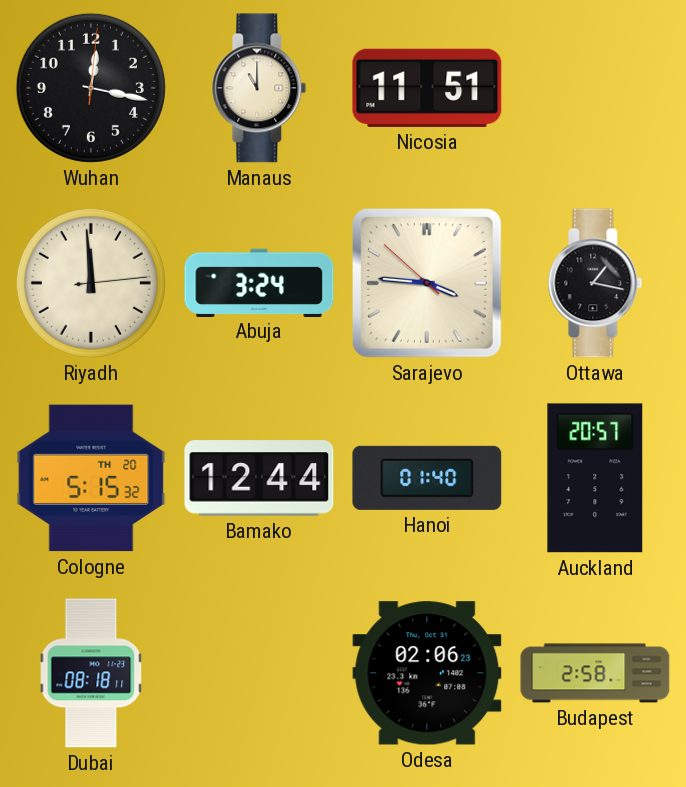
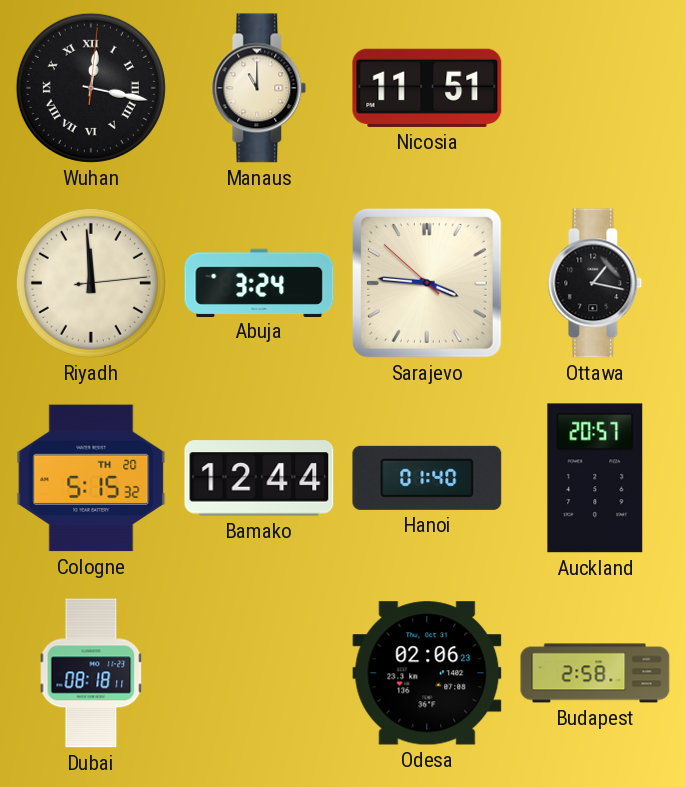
Wuhan numerals: Arabic -> Roman
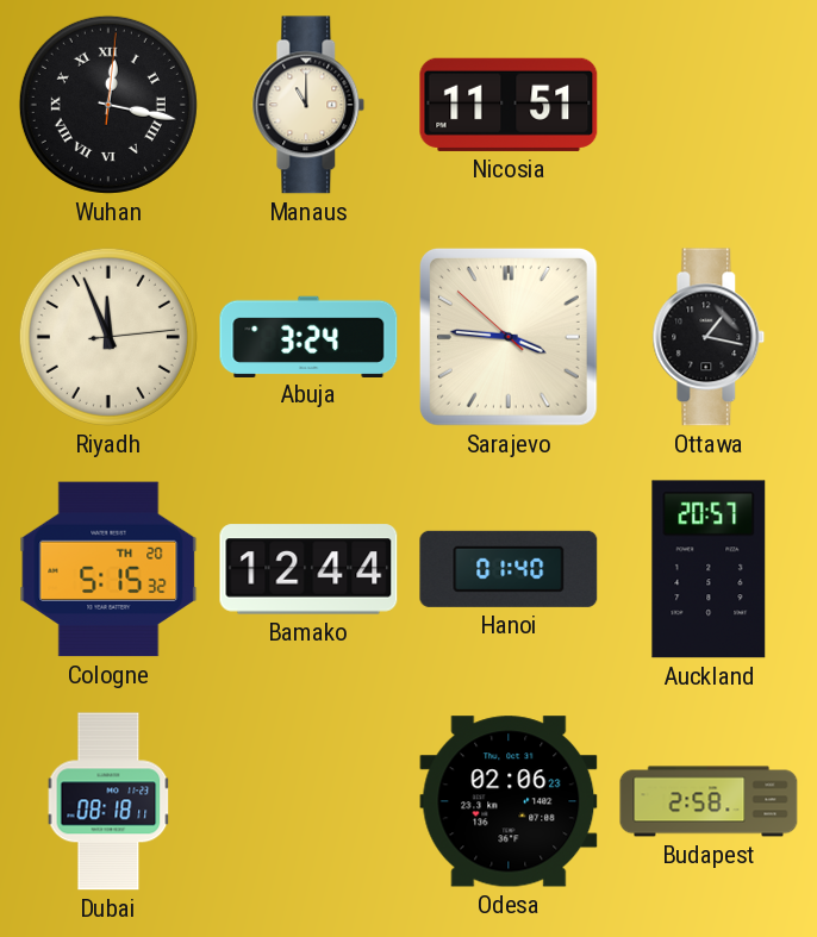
Riyadh: 11:59 -> 11:56
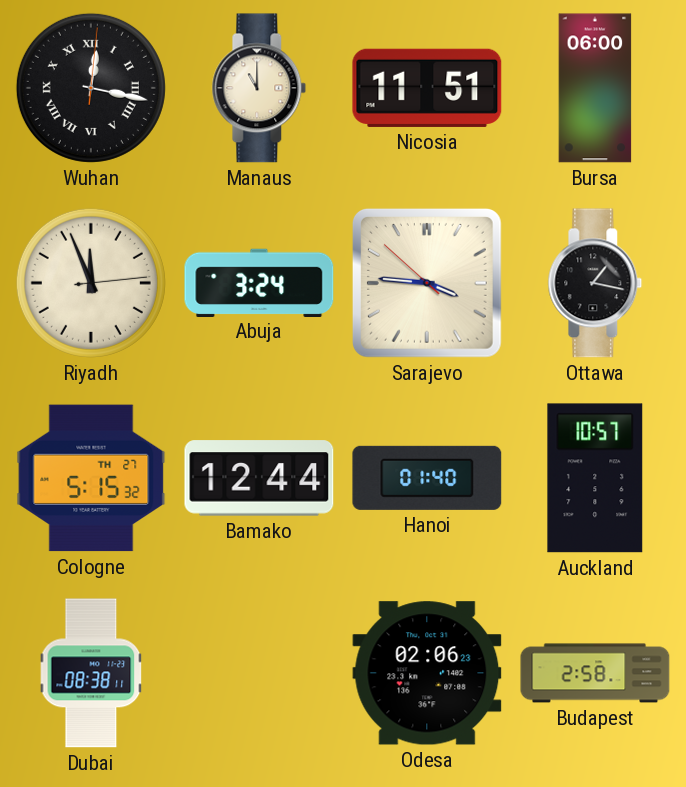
Bursa: none -> 06:00
Cologne date: TH 20 -> TH 27
Auckland: 20:57 -> 10:57
Dubai: 08:18 -> 08:38
